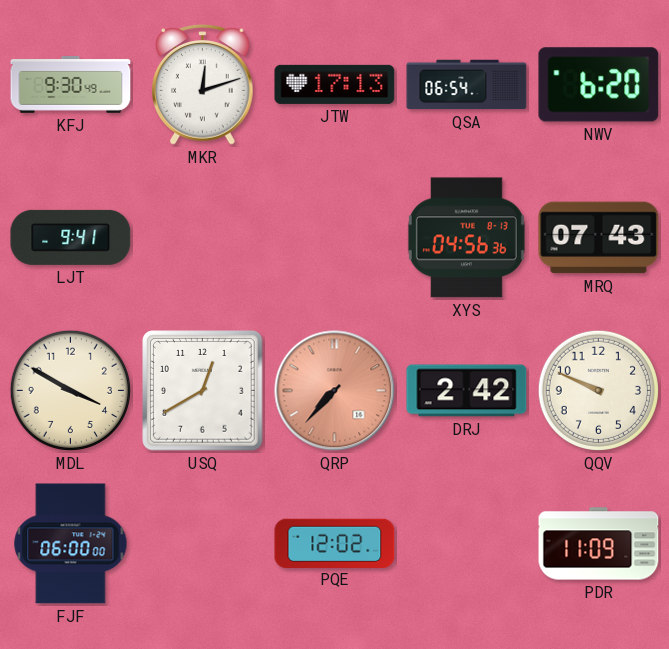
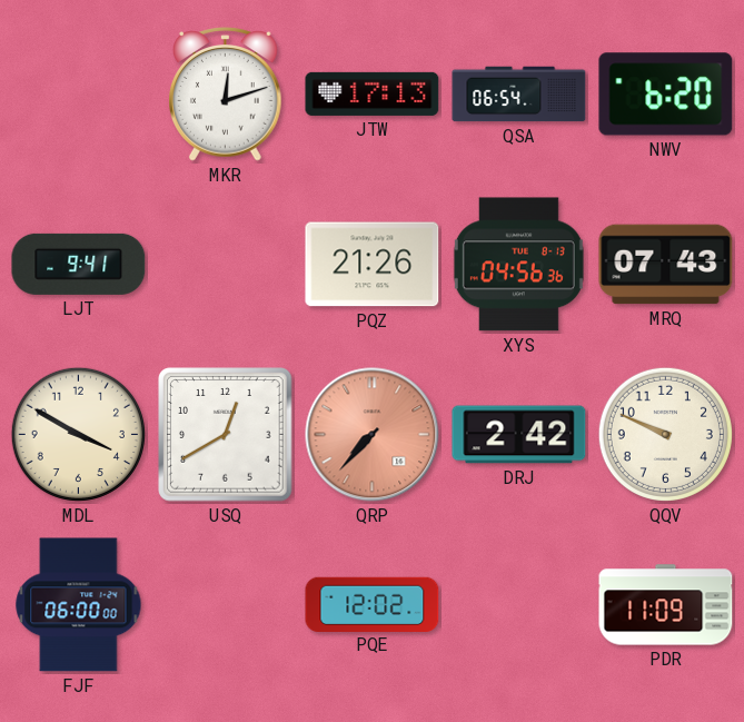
KFJ: 9:30 -> none
PQZ: none -> 21:26
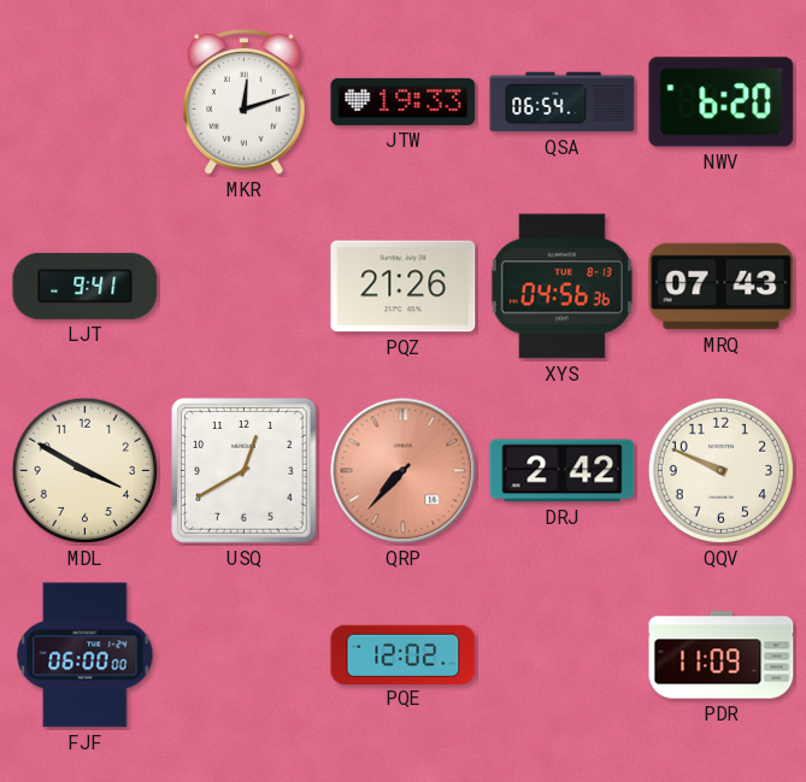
JTW: 17:13 -> 19:33
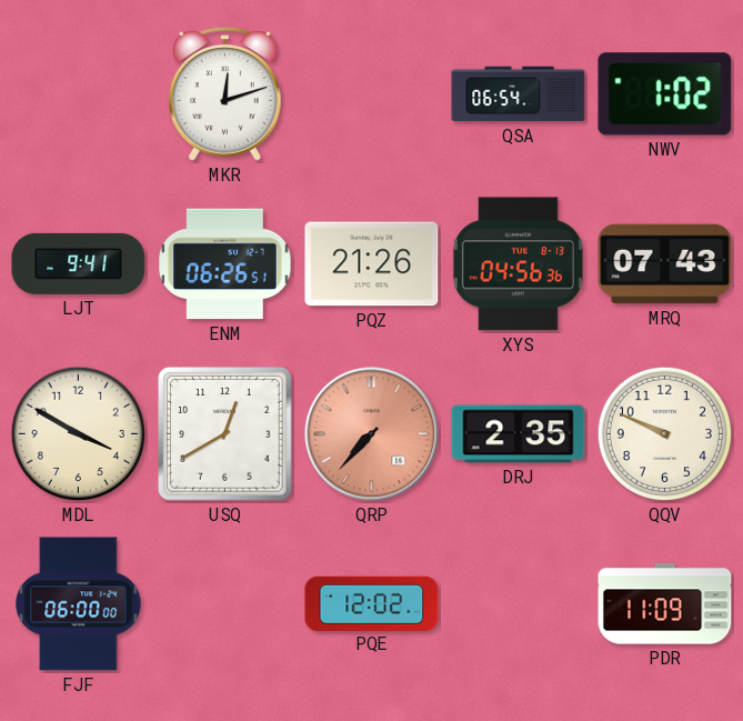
JTW: 19:33 -> none
NWV: 6:20 -> 1:02
ENM: none -> 06:26
DRJ: 2:42 -> 2:35
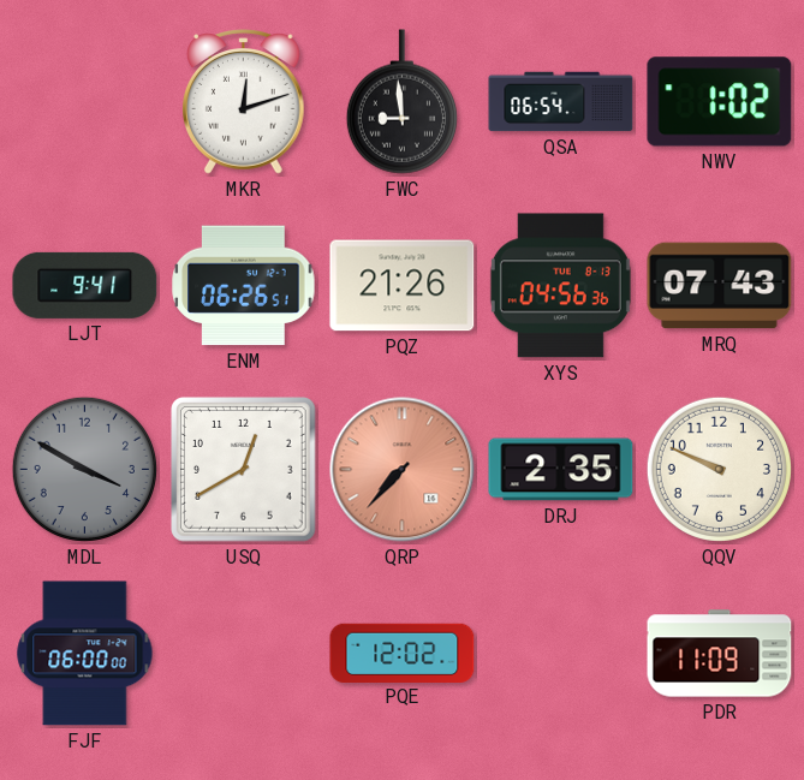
FWC: none -> 8:59
MDL dial: cream -> grey
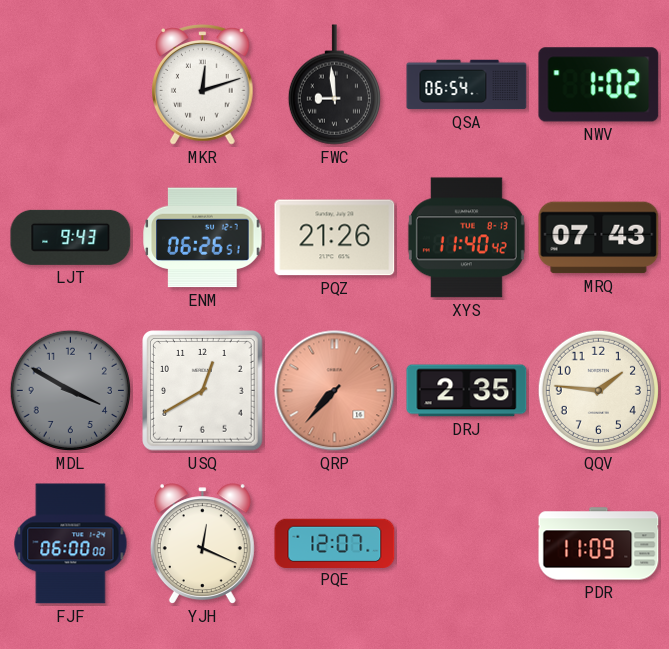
LJT: 9:41 -> 9:43
XYS: 04:56 -> 11:40
QQV: 9:49 -> 1:46
YJH: none -> 12:19
PQE: 12:02 -> 12:07
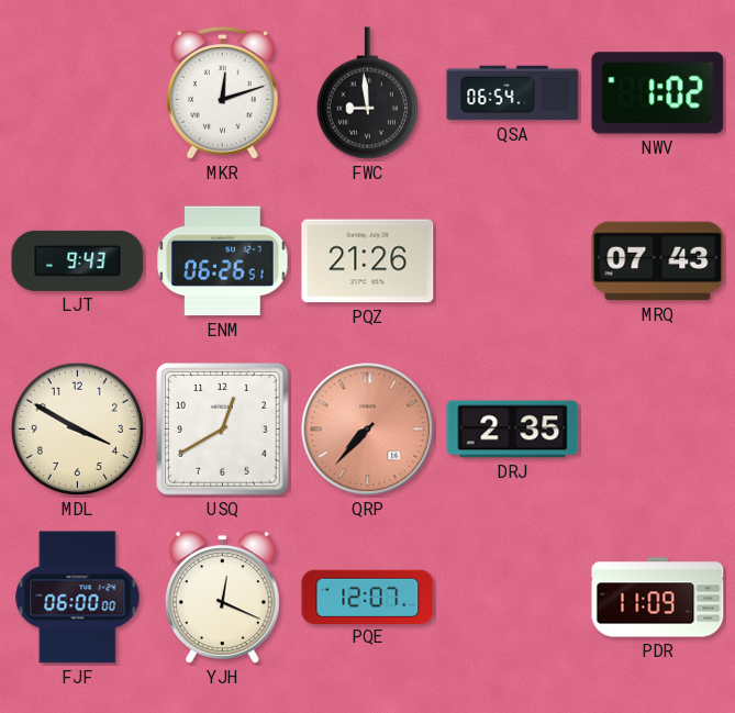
XYS: 11:40 -> none
MDL dial: grey -> cream
QQV: 1:46 -> none
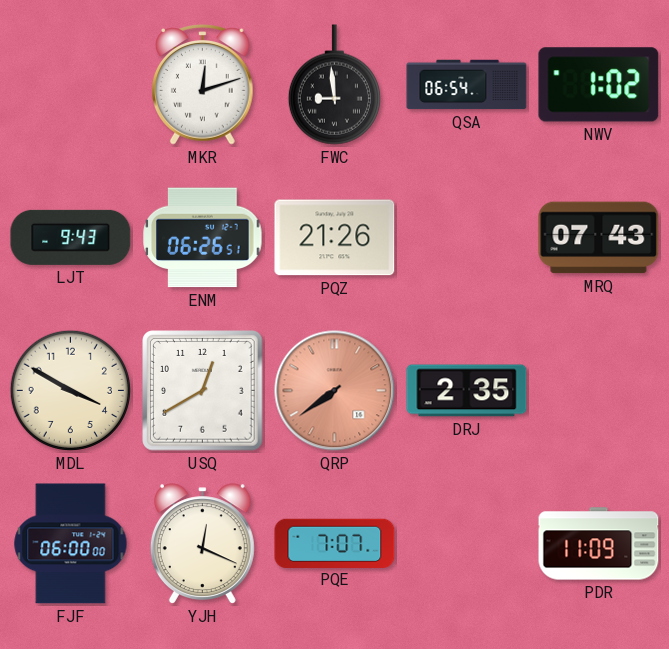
QRP: 7:37 -> 7:39
PQE: 12:07 -> 7:07
